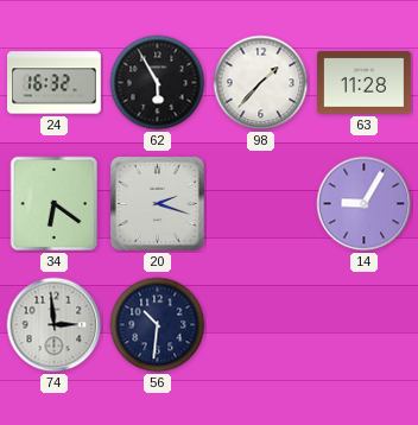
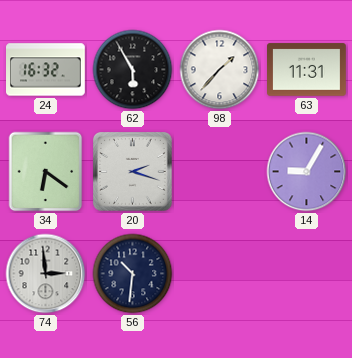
63: 11:28 -> 11:31
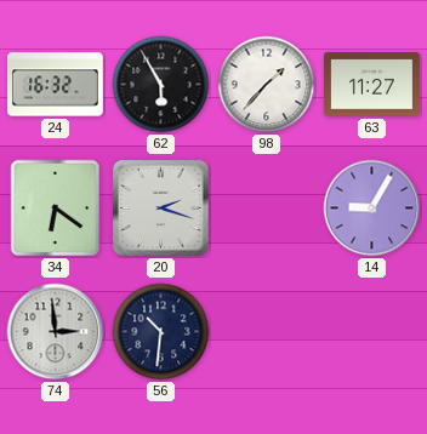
63: 11:31 -> 11:27
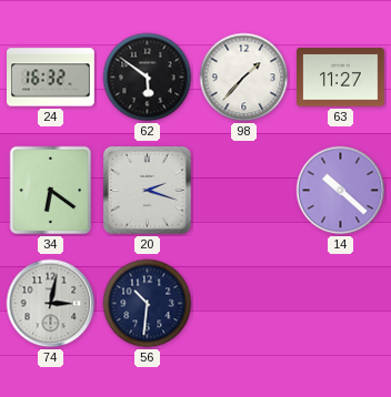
62: 5:55 -> 5:51
14: 9:05 -> 10:22
74: 2:59 -> 3:02
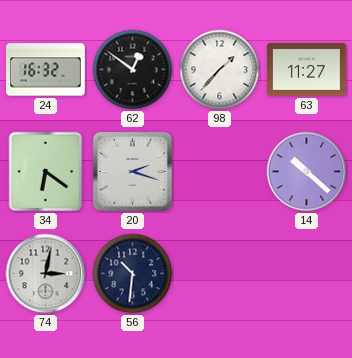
62: 5:51 -> 12:51
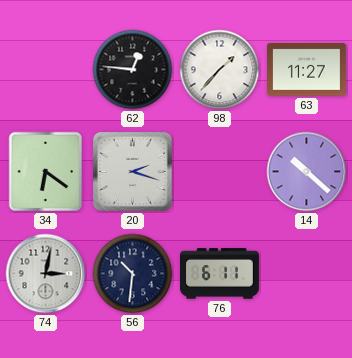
24: 16:32 -> none
62: 12:51 -> 12:46
76: none -> 6:11
